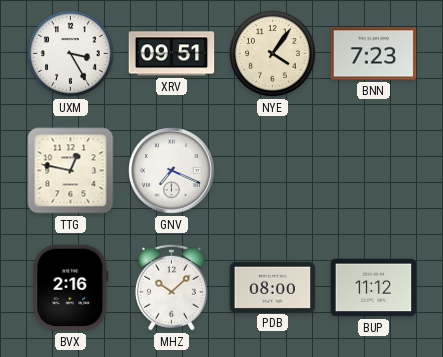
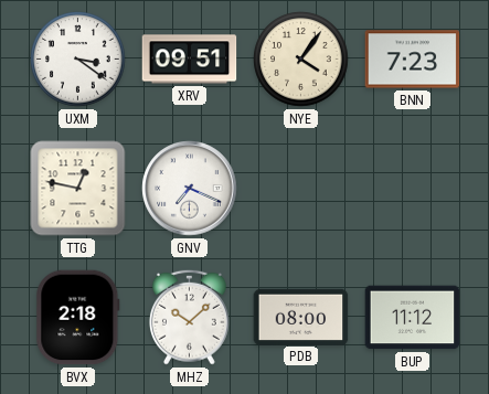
UXM: 3:25 -> 3:21
BVX: 2:16 -> 2:18
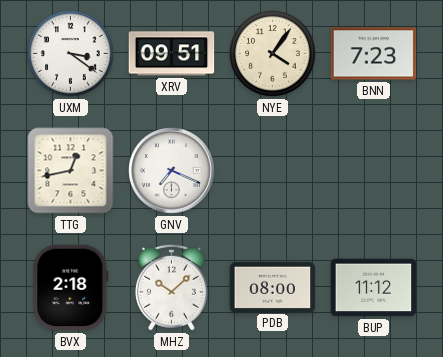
TTG: 12:47 -> 12:43
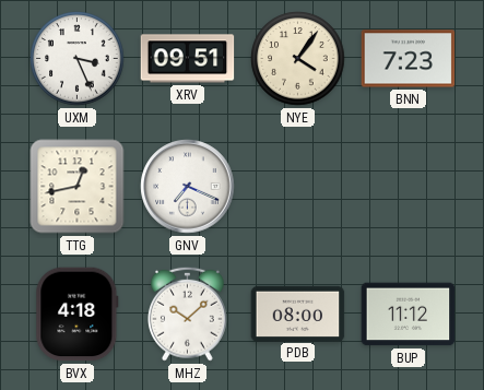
UXM: 3:21 -> 3:26
BVX: 2:18 -> 4:18
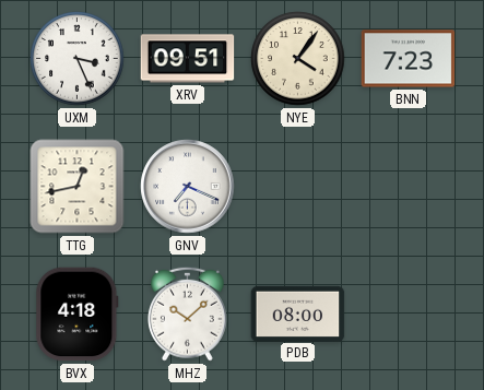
BUP: 11:12 -> none
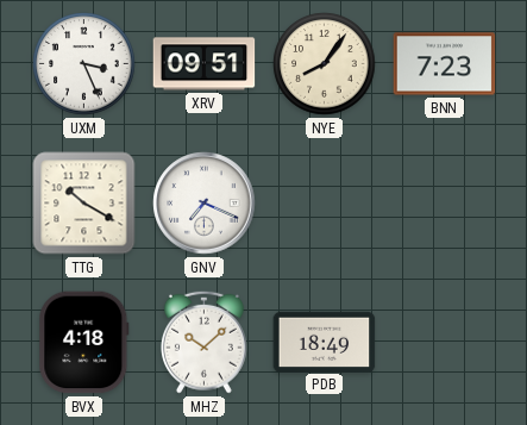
NYE: 4:06 -> 8:06
TTG: 12:43 -> 10:20
PDB: 08:00 -> 18:49
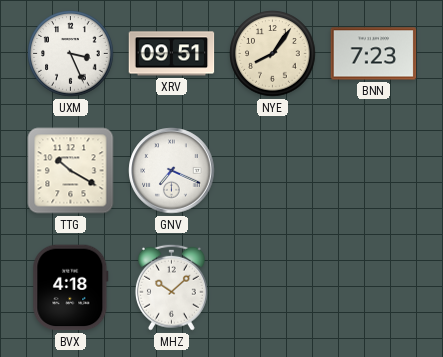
PDB: 18:49 -> none
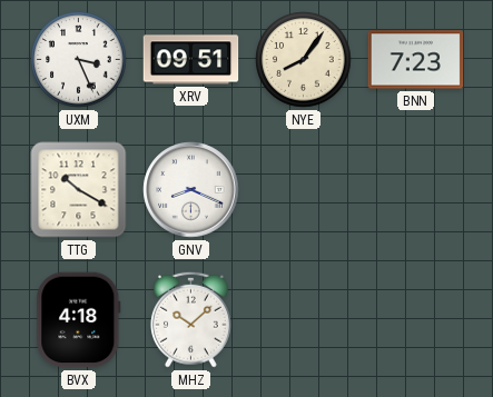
GNV: 7:19 -> 8:19
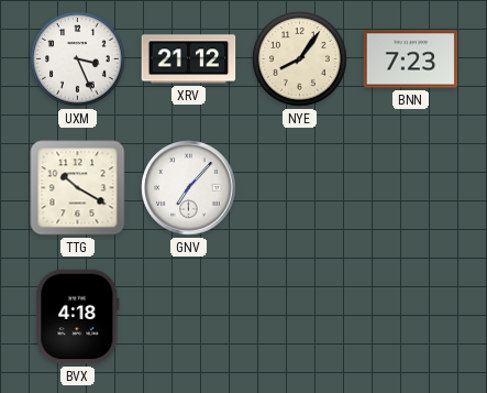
XRV: 09:51 -> 21:12
GNV: 8:19 -> 7:07
MHZ: 10:08 -> none
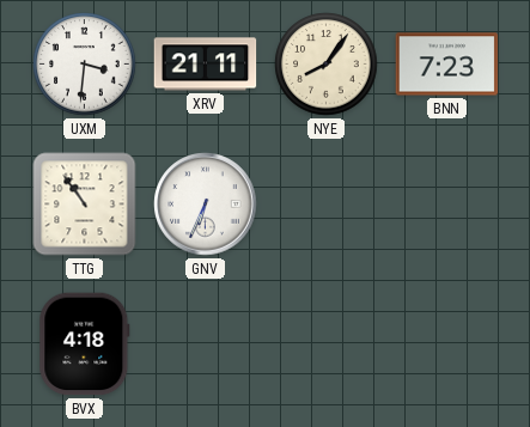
UXM: 3:26 -> 3:31
XRV: 21:12 -> 21:11
TTG: 10:20 -> 10:54
GNV: 7:07 -> 6:34
